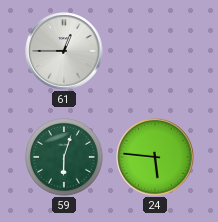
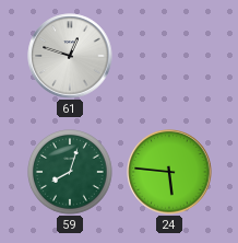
61: 12:45 -> 12:48
59: 6:03 -> 8:03
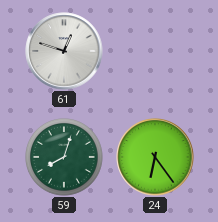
24: 5:46 -> 6:24
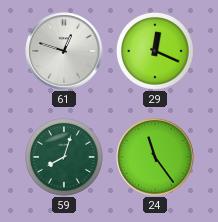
29: none -> 12:19
24: 6:24 -> 11:24
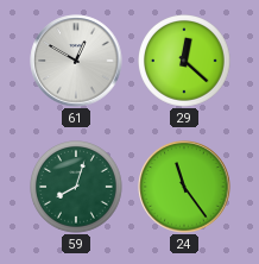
61: 12:48 -> 12:50
29: 12:19 -> 12:22
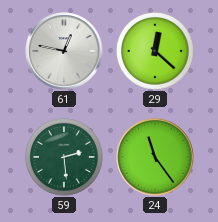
61: 12:50 -> 12:47
59: 8:03 -> 2:29
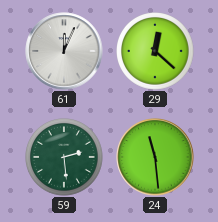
61: 12:47 -> 12:04
24: 11:24 -> 11:29
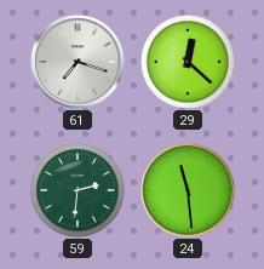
61: 12:04 -> 7:18
59: 2:29 -> 2:31
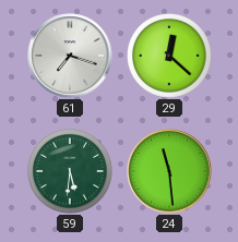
59: 2:31 -> 5:31
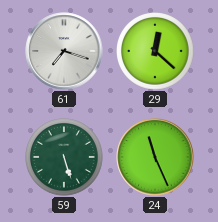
59: 5:31 -> 5:27
24: 11:29 -> 11:26
